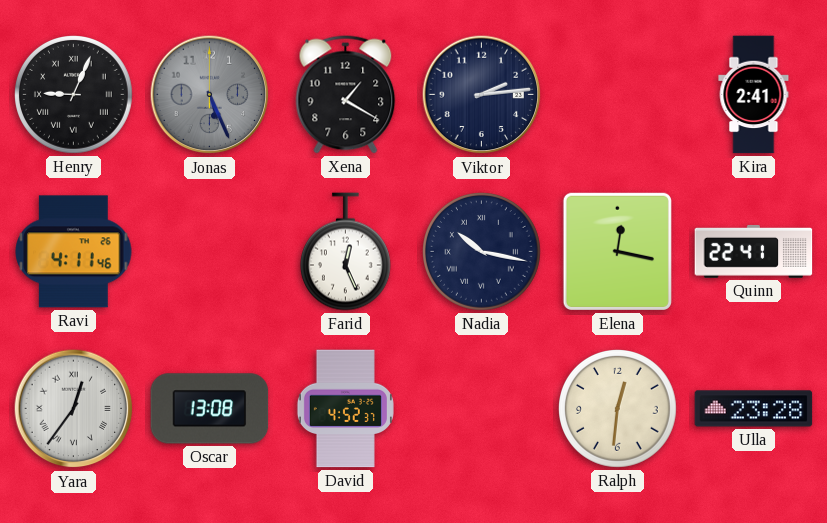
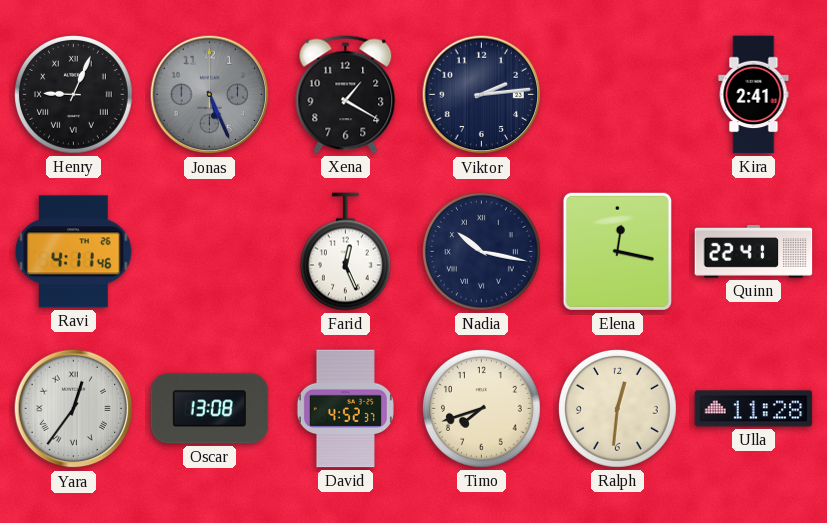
Timo: none -> 7:42
Ulla: 23:28 -> 11:28
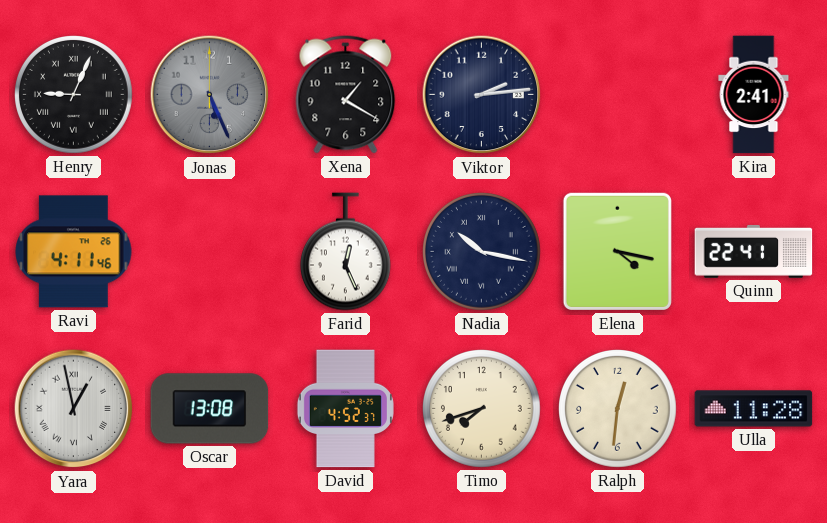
Elena: 12:17 -> 4:17
Yara: 12:36 -> 12:58
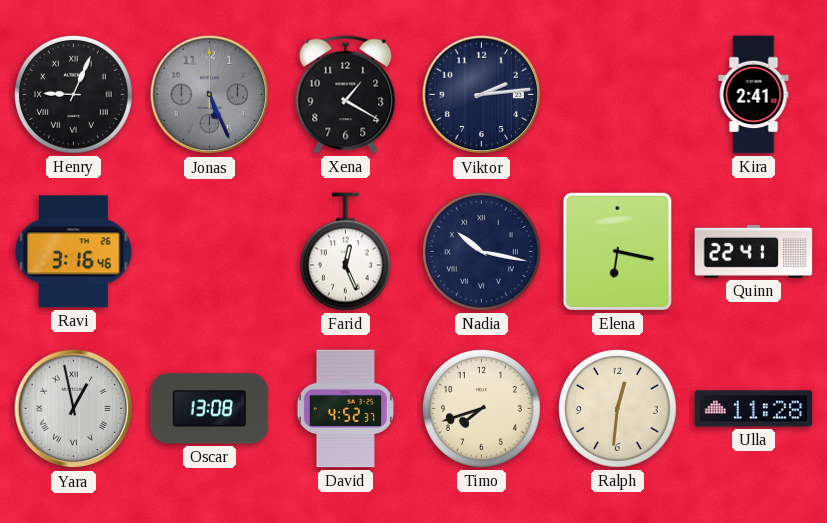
Ravi: 4:11 -> 3:16
Elena: 4:17 -> 6:17
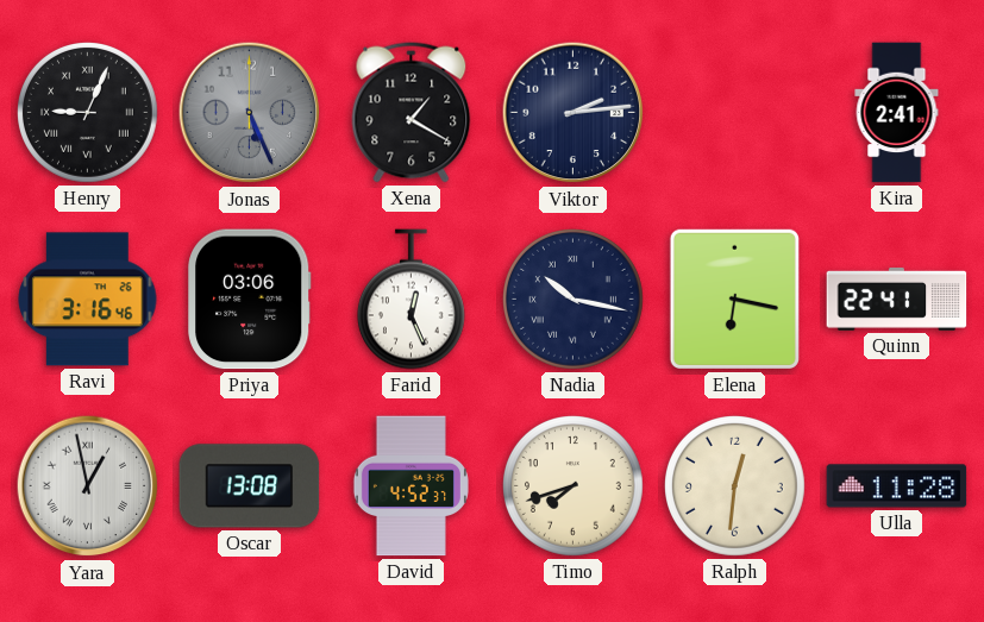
Priya: none -> 03:06
